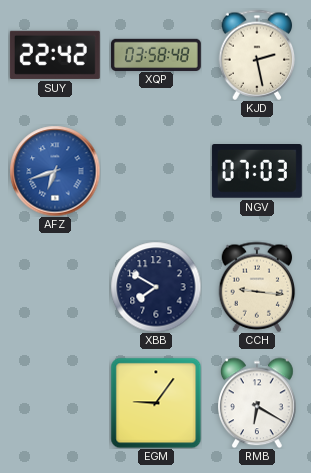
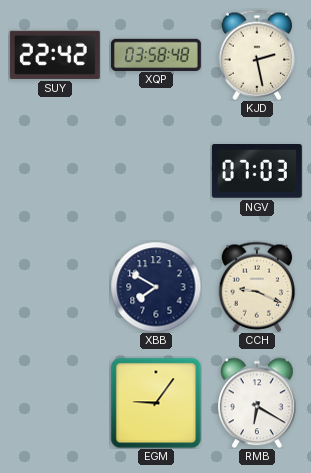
AFZ: 6:42 -> none
CCH: 9:16 -> 9:19
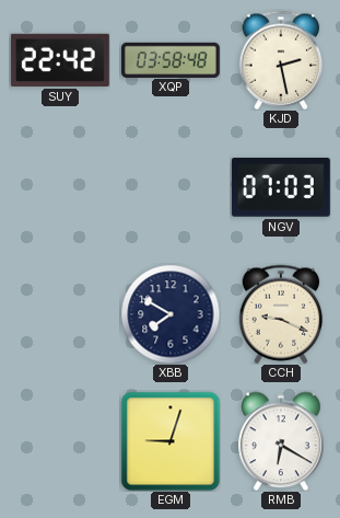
EGM: 9:06 -> 9:03
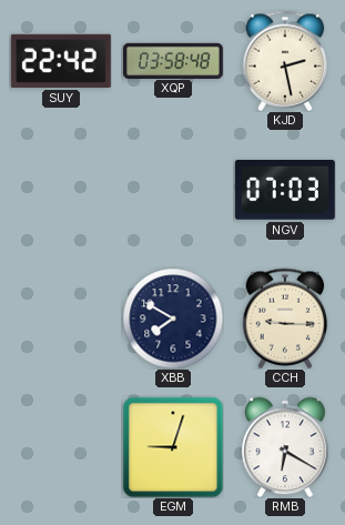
CCH: 9:19 -> 9:15
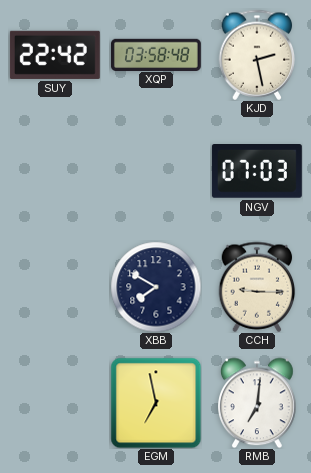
EGM: 9:03 -> 6:58
RMB: 6:20 -> 7:01
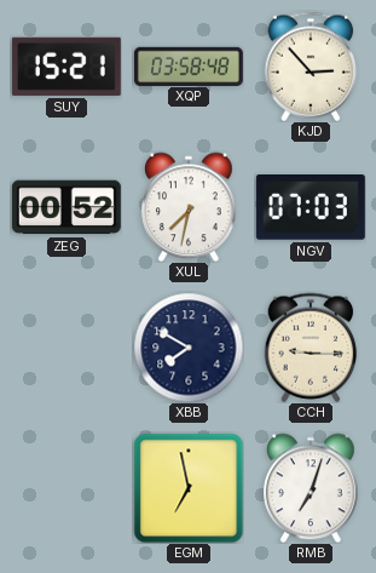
SUY: 22:42 -> 15:21
KJD: 2:28 -> 2:53
ZEG: none -> 00:52
XUL: none -> 7:32
RMB: 7:01 -> 7:03
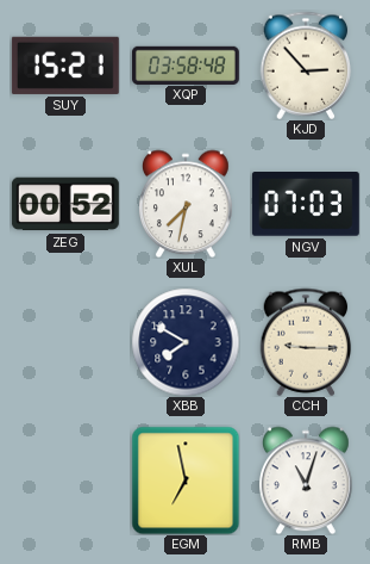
RMB: 7:03 -> 11:03
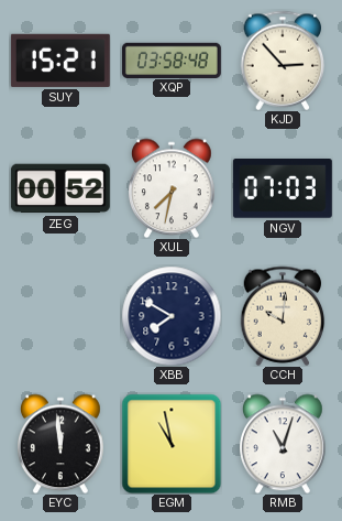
CCH: 9:15 -> 10:01
EYC: none -> 11:59
EGM: 6:58 -> 10:58
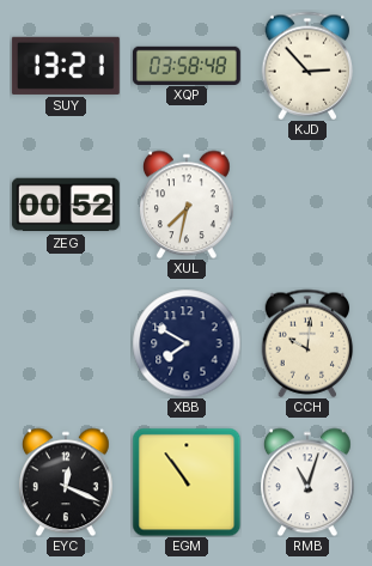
SUY: 15:21 -> 13:21
NGV: 07:03 -> none
EYC: 11:59 -> 12:19
EGM: 10:58 -> 10:54
